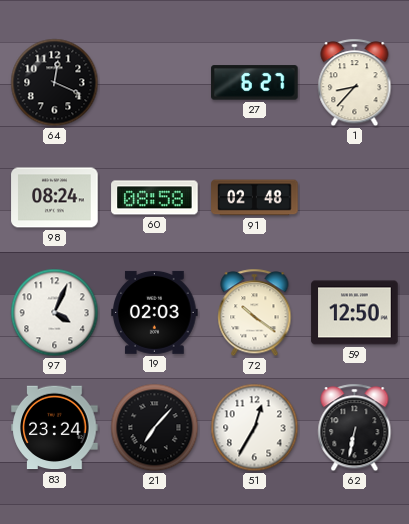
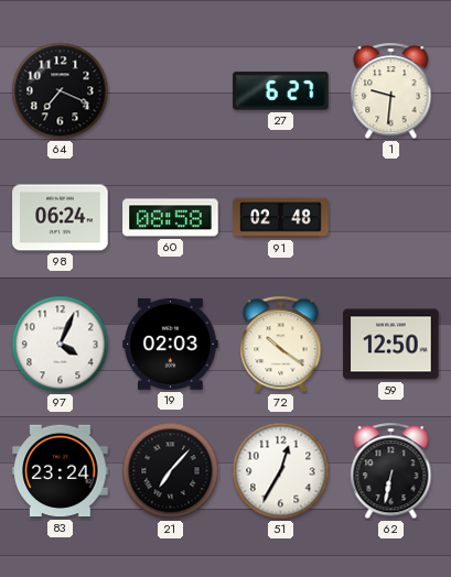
64: 12:19 -> 7:19
1: 8:37 -> 9:31
98: 08:24 -> 06:24
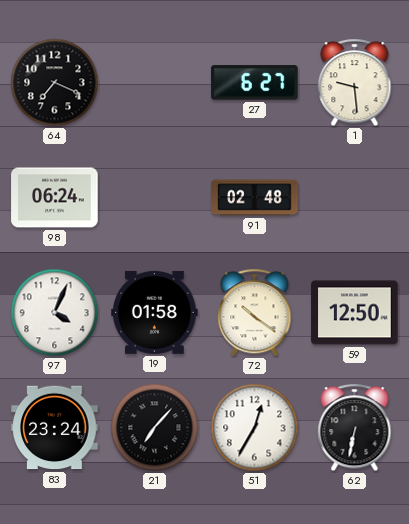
1: 9:31 -> 9:29
60: 08:58 -> none
19: 02:03 -> 01:58
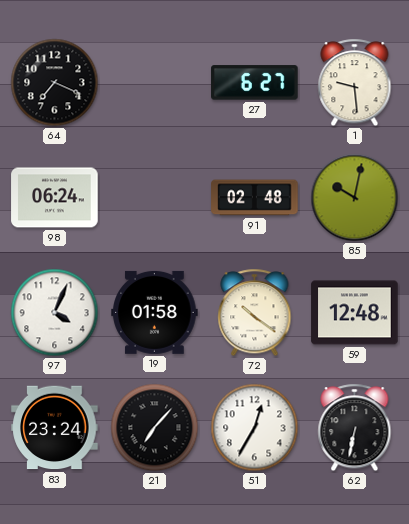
85: none -> 10:02
59: 12:50 -> 12:48
